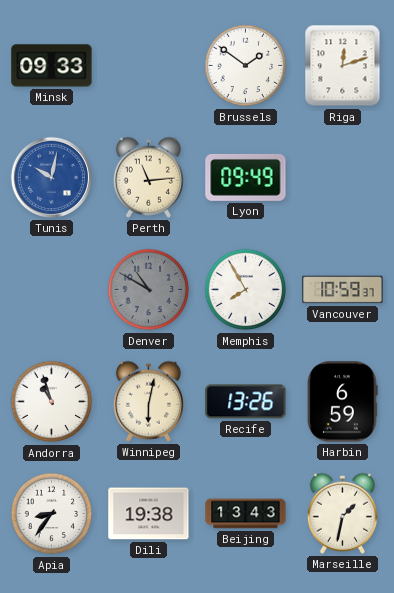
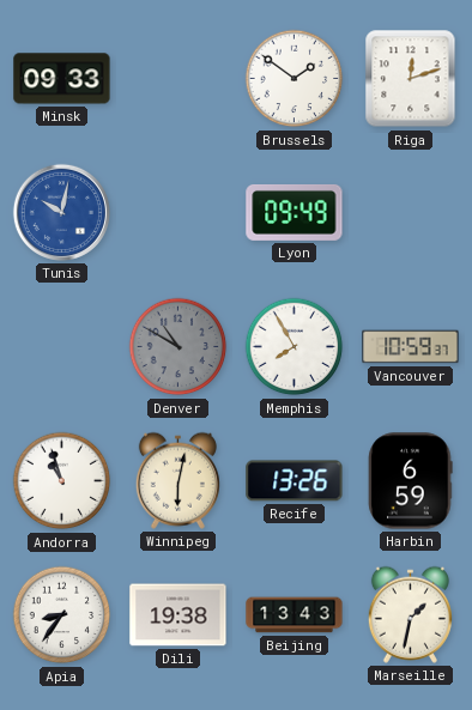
Perth: 11:14 -> none
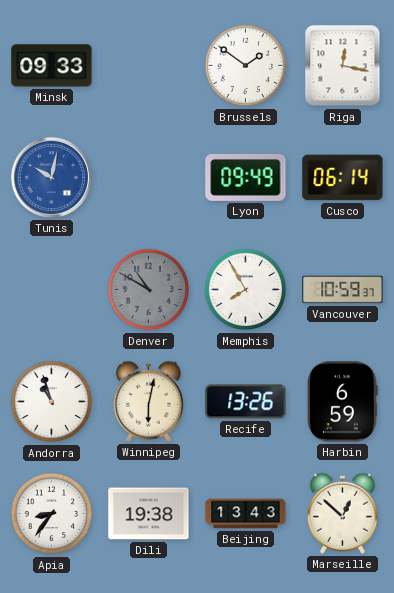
Riga: 12:12 -> 12:17
Cusco: none -> 06:14
Marseille: 1:32 -> 12:52
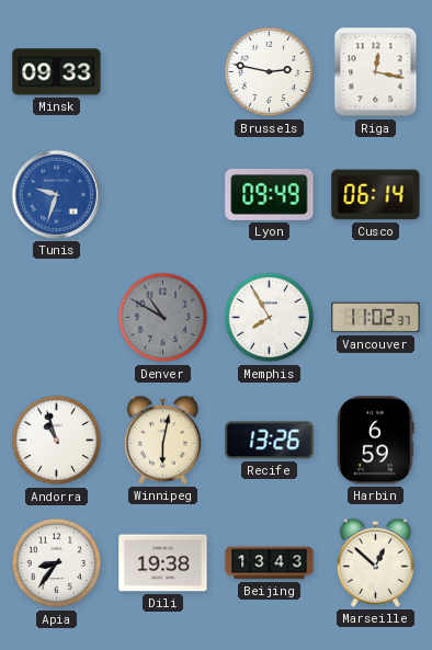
Brussels: 1:51 -> 2:47
Tunis: 10:02 -> 9:33
Vancouver: 10:59 -> 11:02
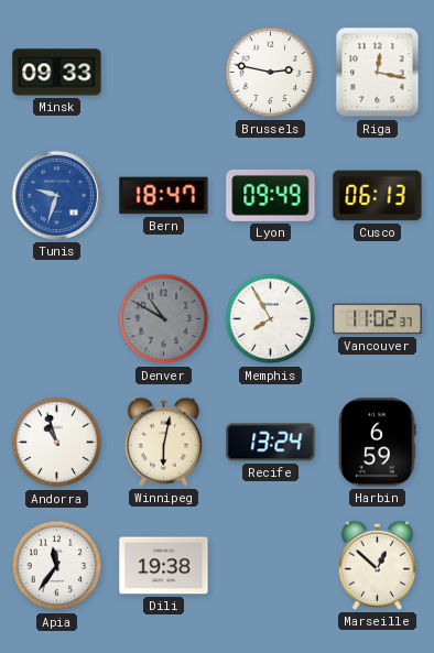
Bern: none -> 18:47
Cusco: 06:14 -> 06:13
Recife: 13:26 -> 13:24
Apia: 8:36 -> 11:36
Beijing: 13:43 -> none
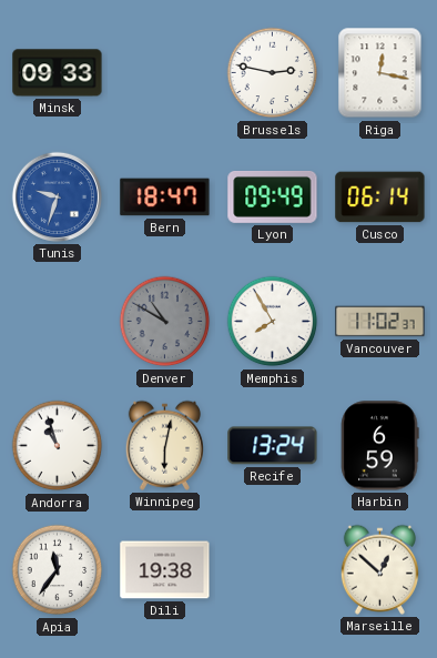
Cusco: 06:13 -> 06:14
